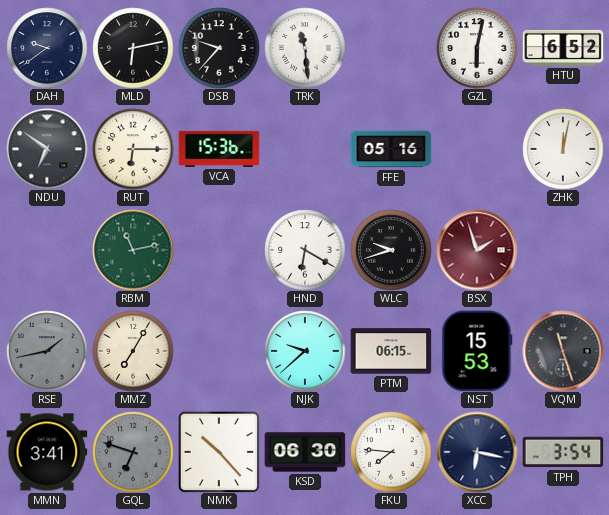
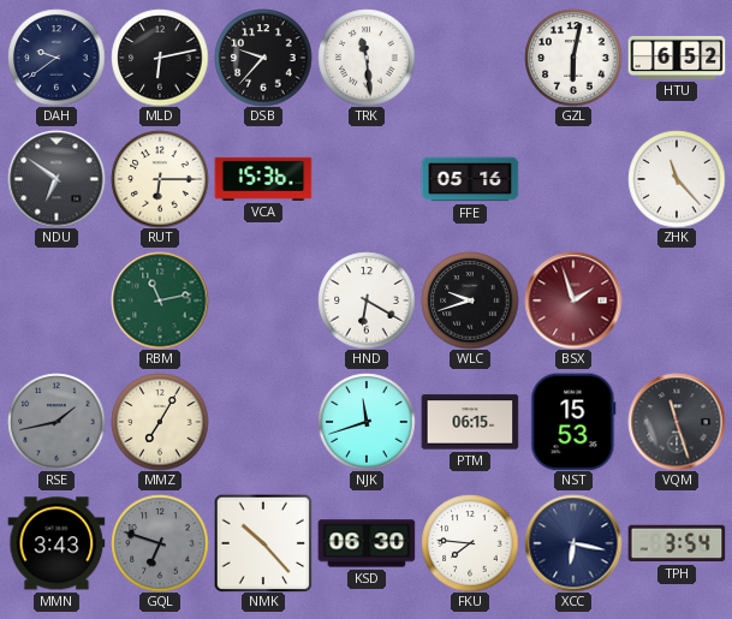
ZHK: 12:02 -> 11:23
NJK: 9:38 -> 11:42
MMN: 3:41 -> 3:43
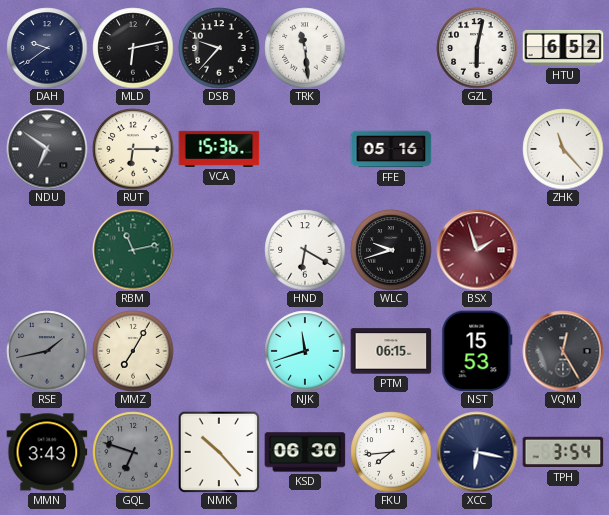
VQM: 11:27 -> 12:25
FKU: 7:46 -> 7:44
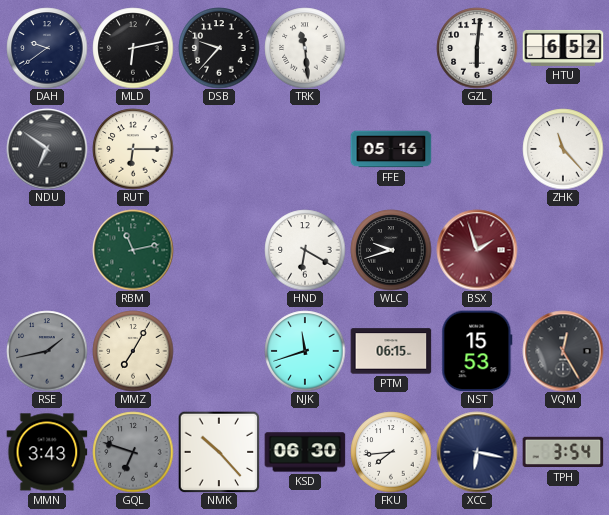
GZL: 6:02 -> 6:01
VCA: 15:36 -> none
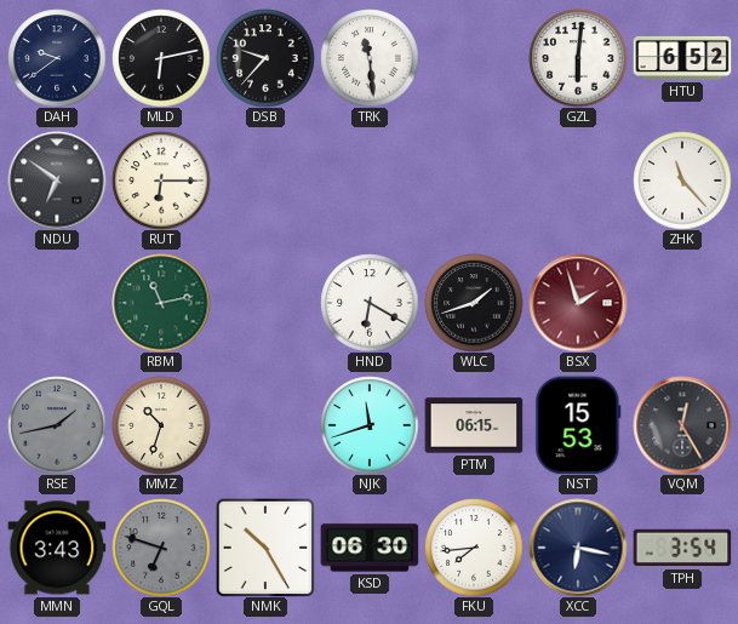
FFE: 05:16 -> none
WLC: 9:42 -> 1:42
MMZ: 7:05 -> 10:33
NMK: 10:23 -> 10:25
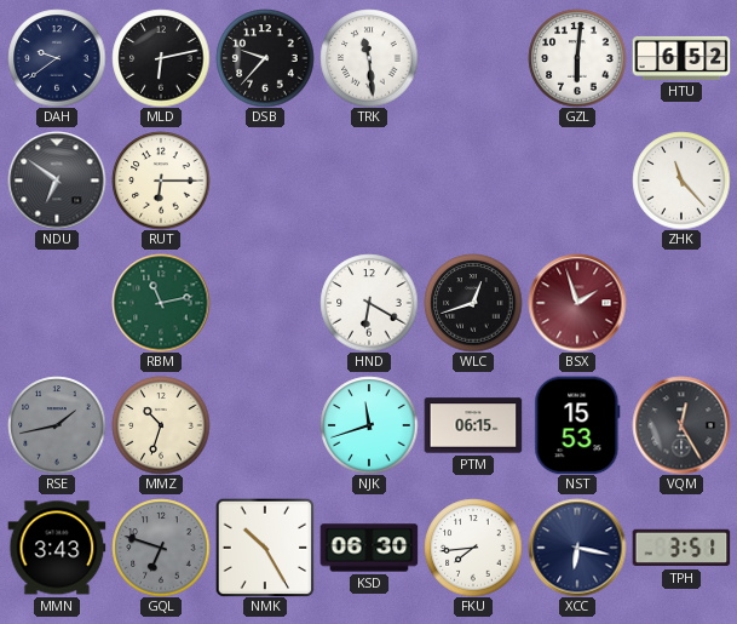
WLC: 1:42 -> 12:42
TPH: 3:54 -> 3:51
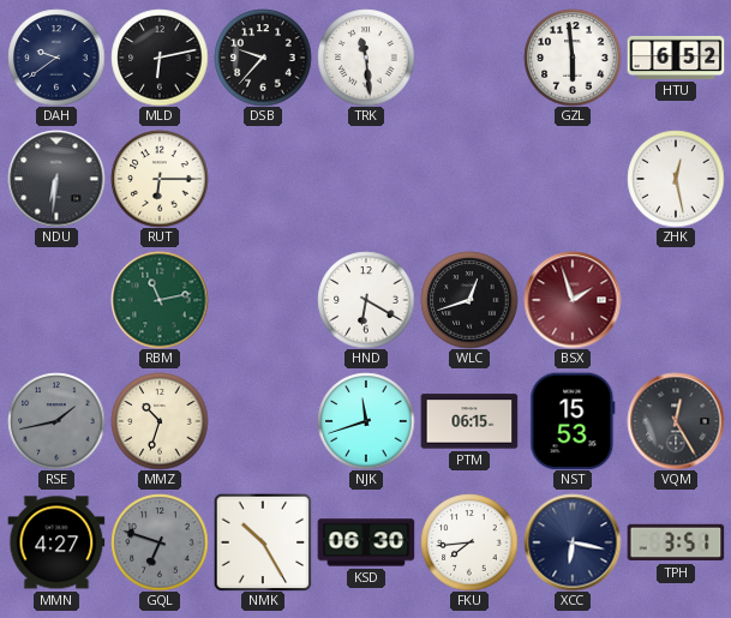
GZL: 6:01 -> 5:59
NDU: 6:51 -> 6:31
ZHK: 11:23 -> 12:28
MMN: 3:43 -> 4:27
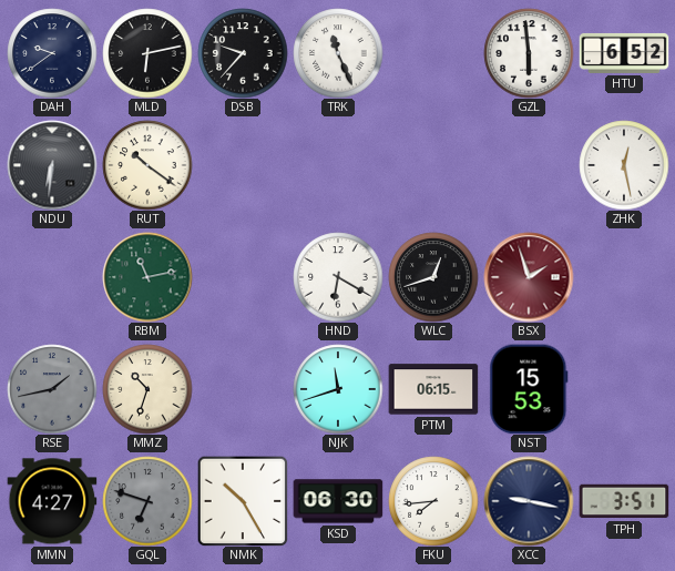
TRK: 11:29 -> 11:26
RUT: 6:15 -> 10:21
VQM: 12:25 -> none
XCC: 6:17 -> 9:17
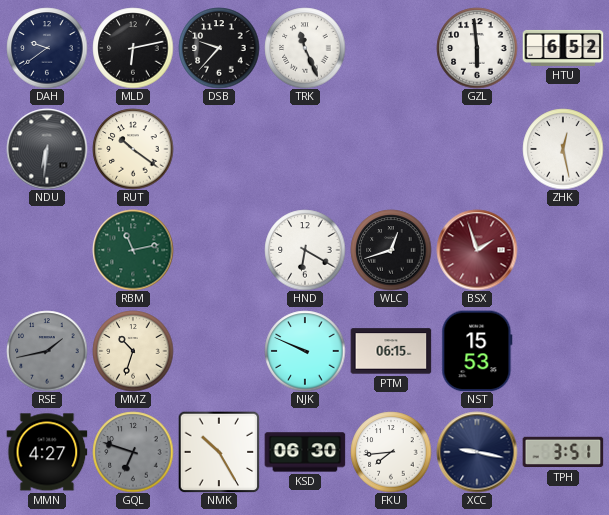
NJK: 11:42 -> 9:49
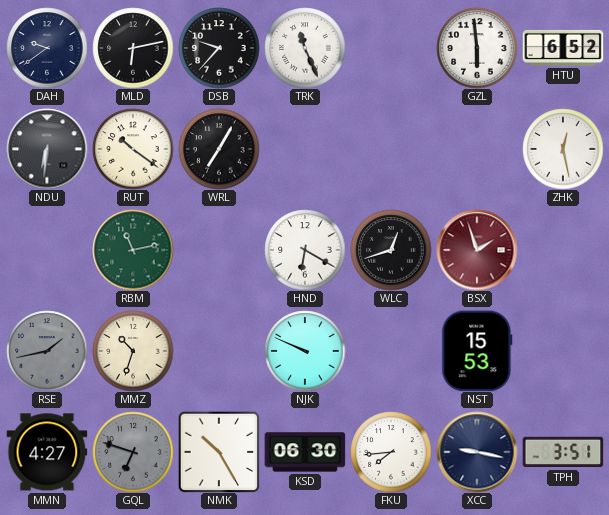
WRL: none -> 7:05
PTM: 06:15 -> none
